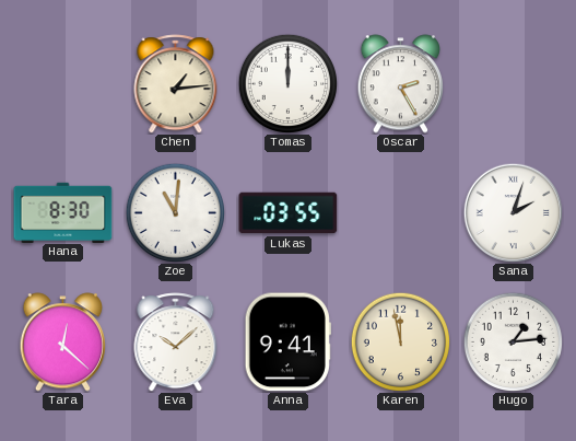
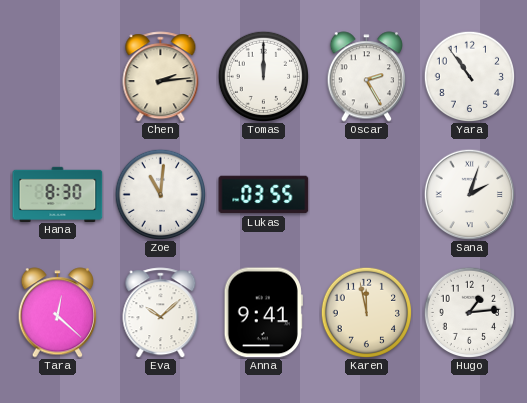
Chen: 1:14 -> 2:14
Yara: none -> 10:54
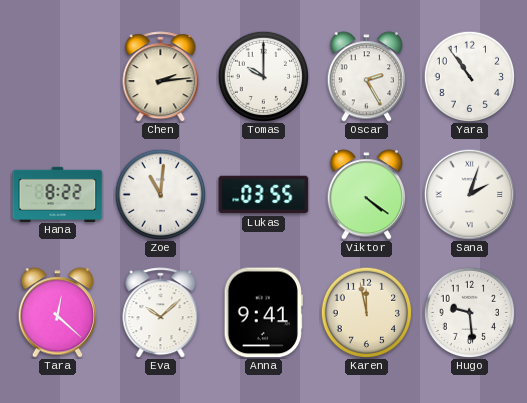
Tomas: 12:00 -> 10:00
Hana: 8:30 -> 8:22
Viktor: none -> 4:21
Hugo: 1:14 -> 9:29
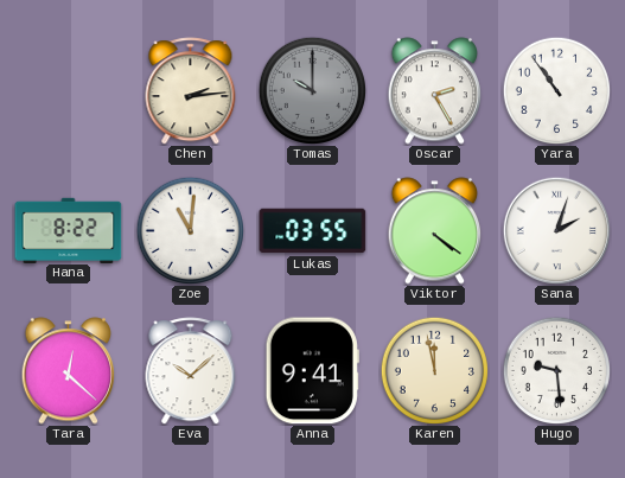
Tomas dial: white -> grey
